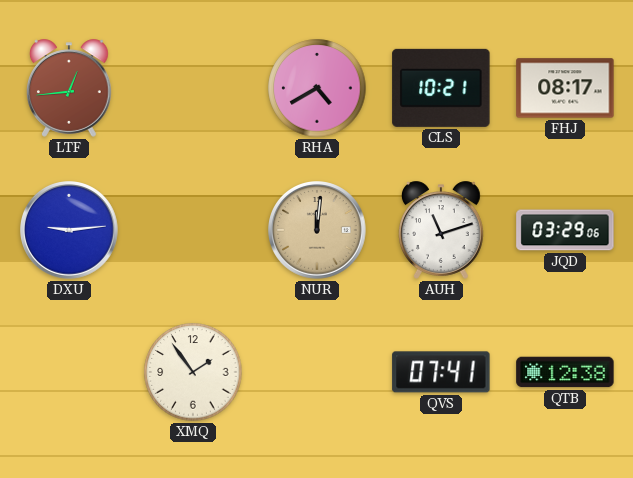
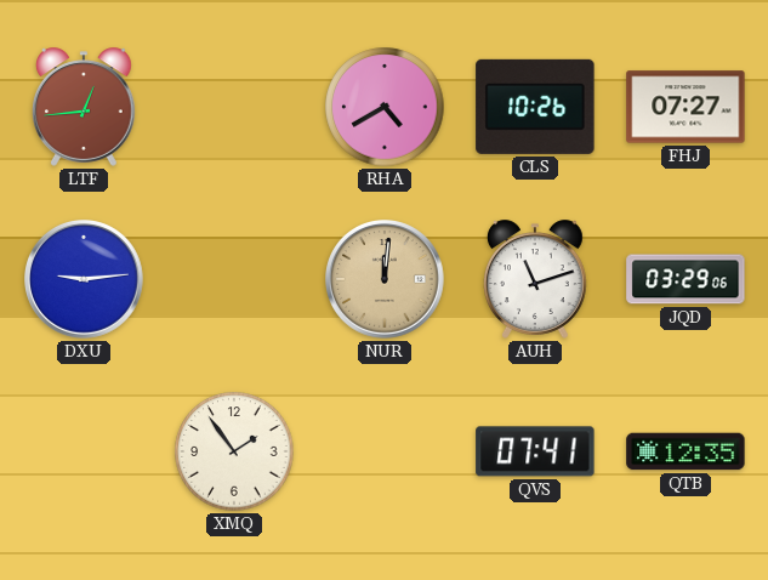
CLS: 10:21 -> 10:26
FHJ: 08:17 -> 07:27
QTB: 12:38 -> 12:35
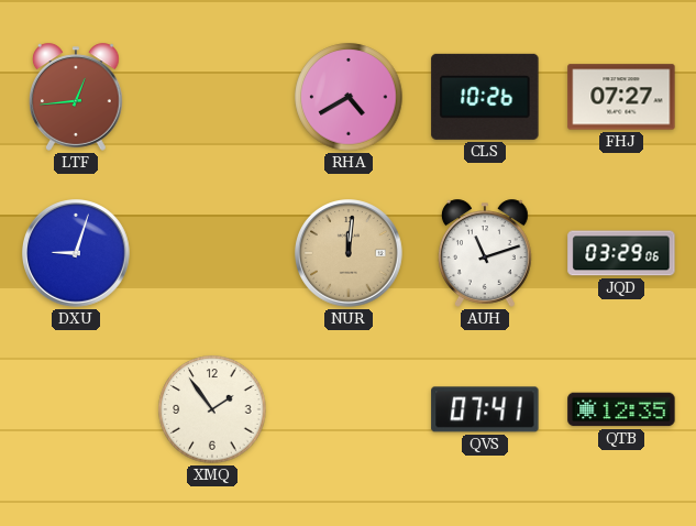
DXU: 9:14 -> 9:03
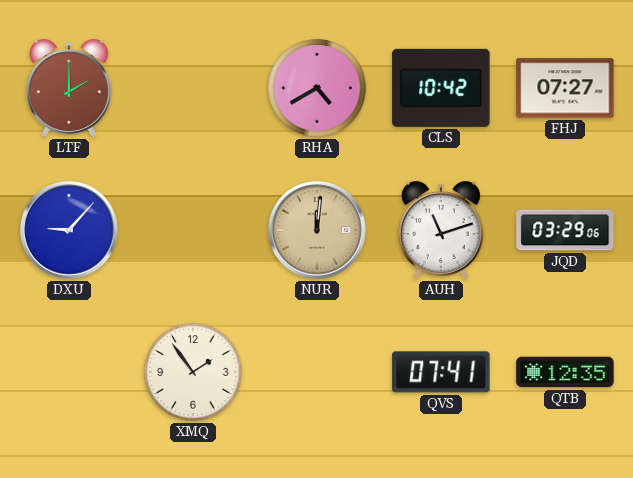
LTF: 12:44 -> 2:00
CLS: 10:26 -> 10:42
DXU: 9:03 -> 9:07
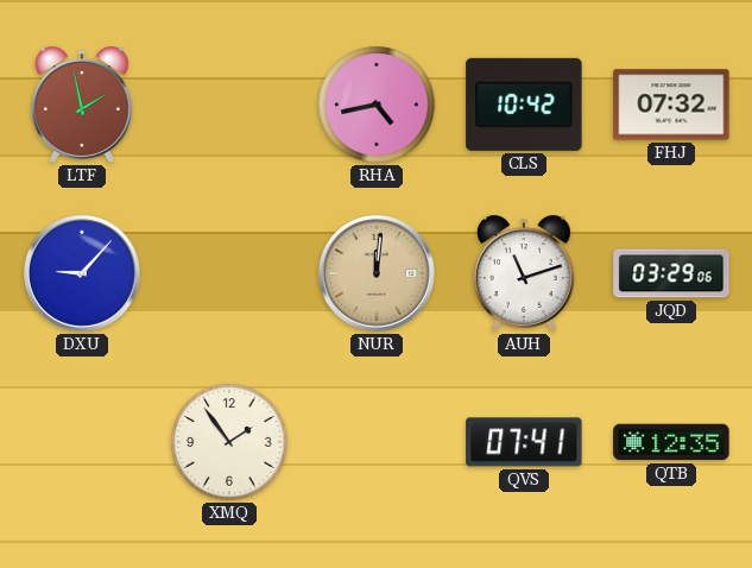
LTF: 2:00 -> 1:58
RHA: 4:40 -> 4:43
FHJ: 07:27 -> 07:32
